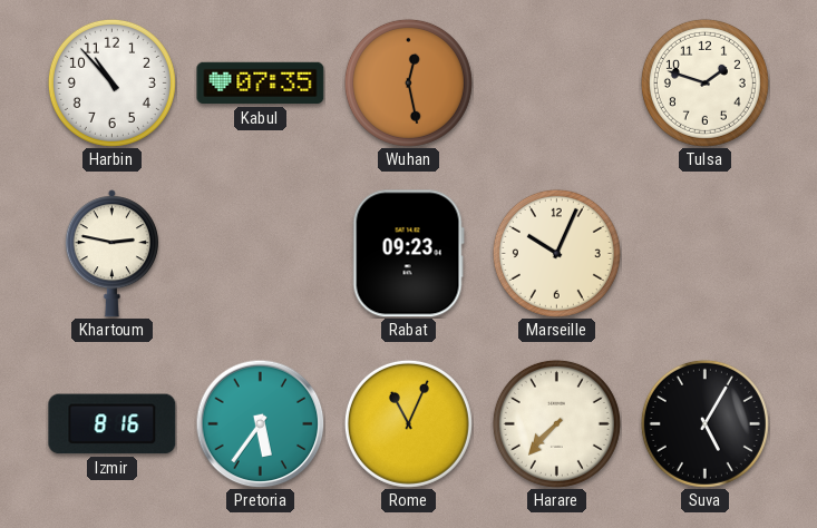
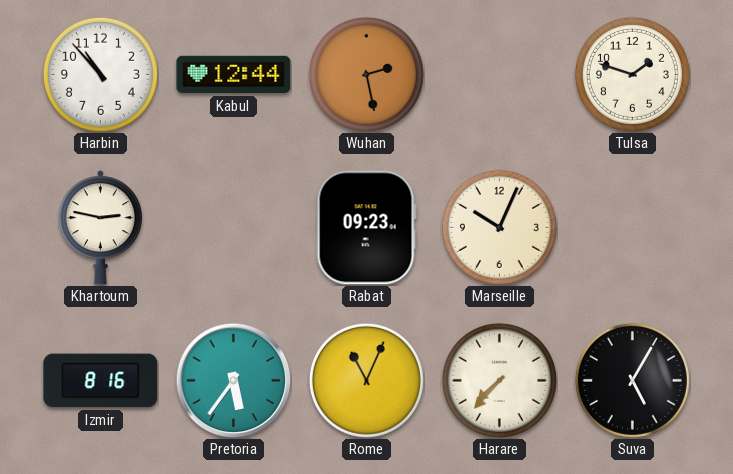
Kabul: 07:35 -> 12:44
Wuhan: 12:28 -> 2:28
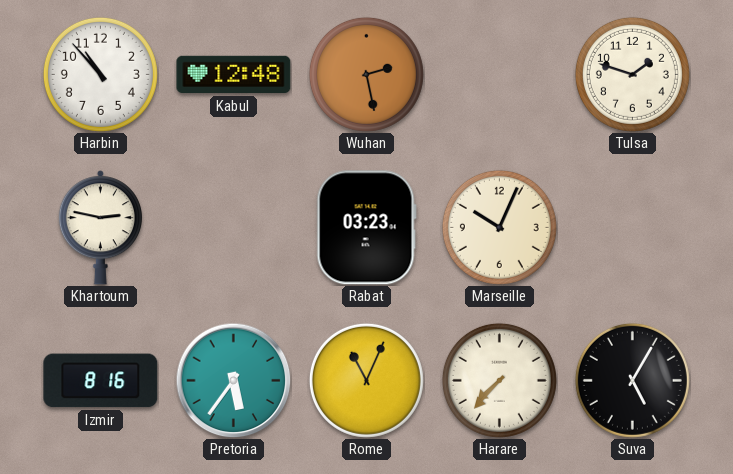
Kabul: 12:44 -> 12:48
Rabat: 09:23 -> 03:23
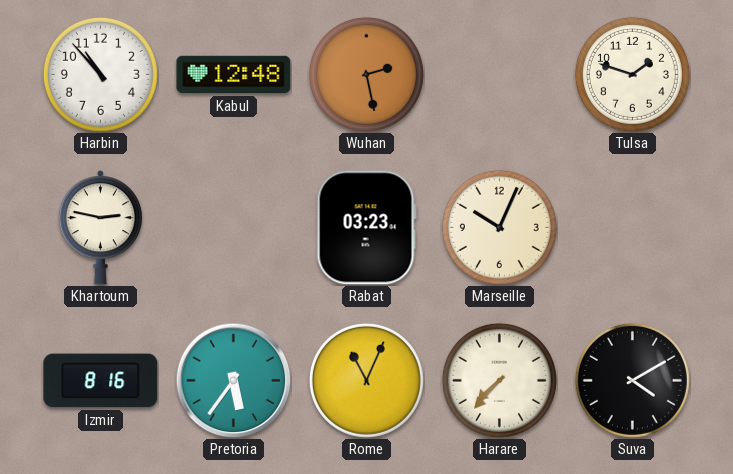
Suva: 5:05 -> 4:10
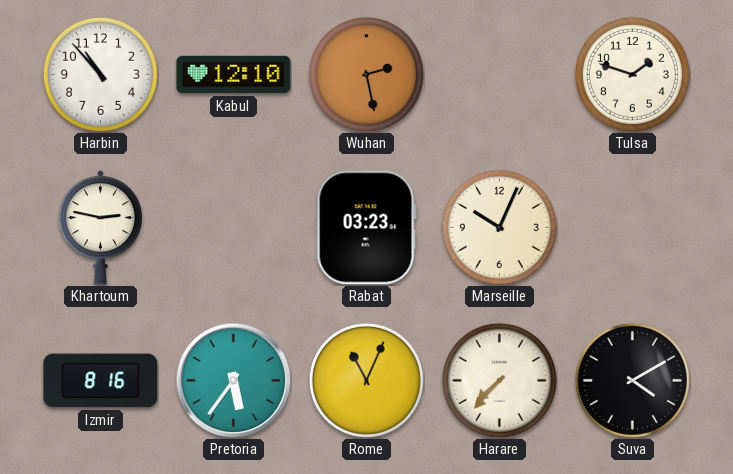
Kabul: 12:48 -> 12:10
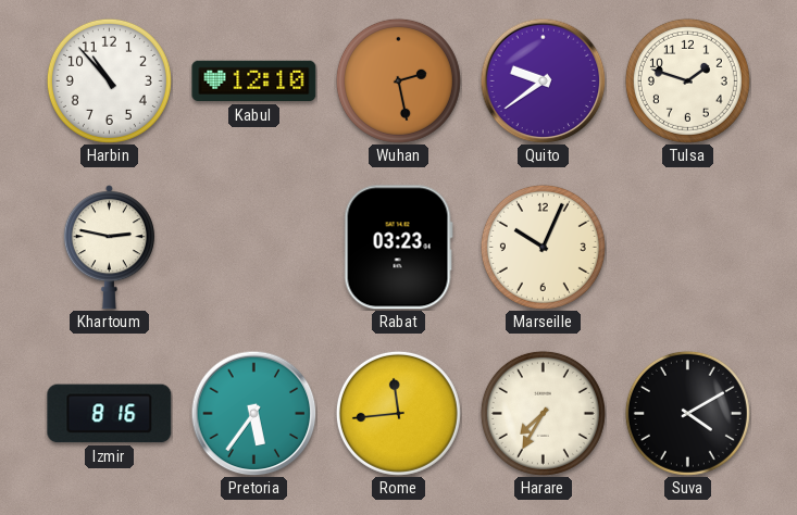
Quito: none -> 9:39
Rome: 11:04 -> 11:44
Harare: 7:37 -> 7:35
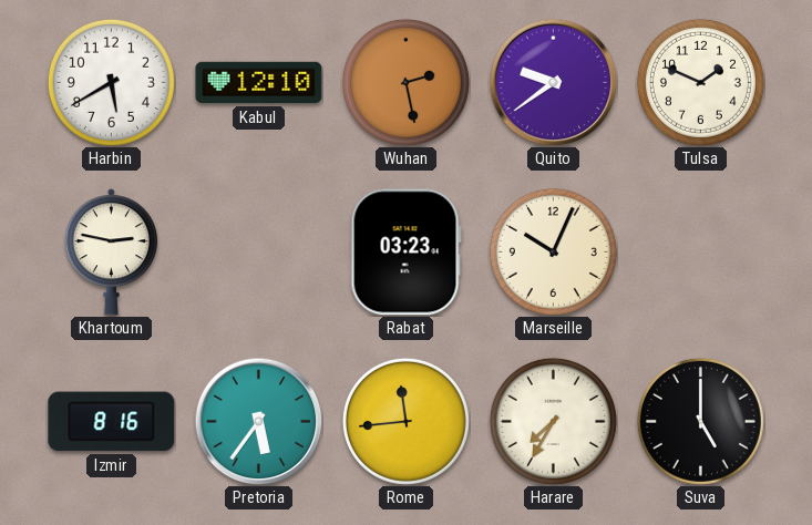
Harbin: 10:53 -> 5:40
Tulsa: 1:48 -> 1:49
Suva: 4:10 -> 5:00
